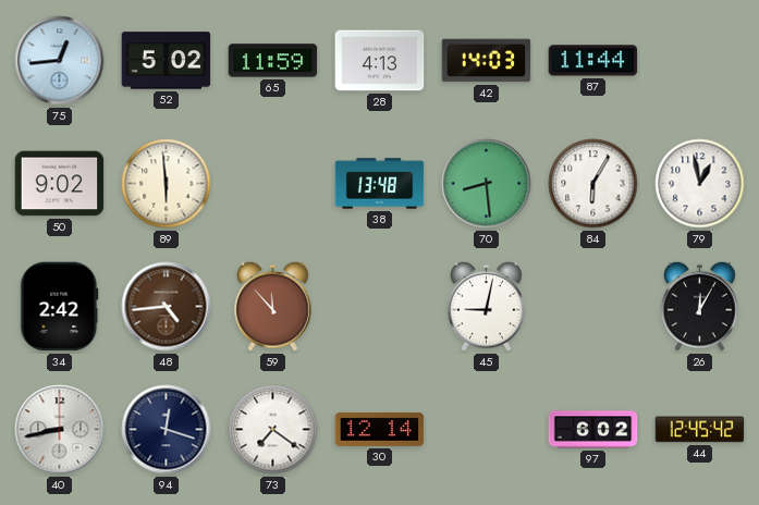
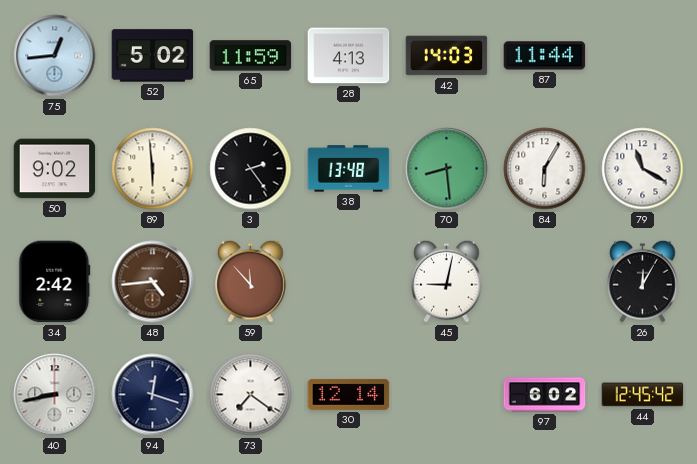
3: none -> 2:24
79: 12:58 -> 11:20
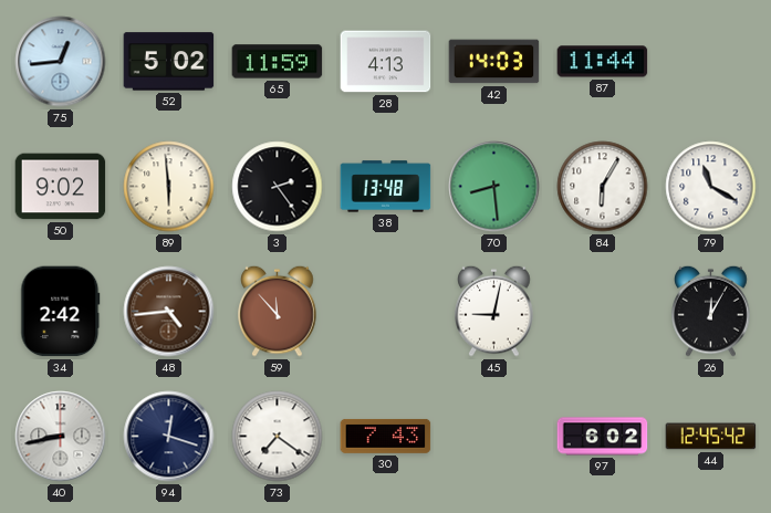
30: 12:14 -> 7:43
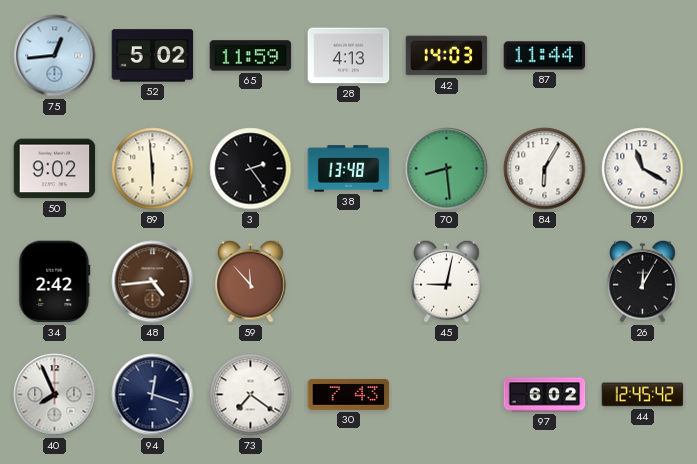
40: 8:43 -> 7:56
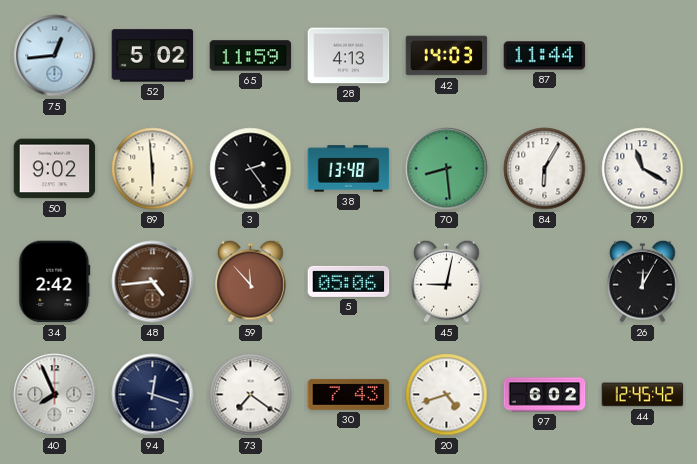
5: none -> 05:06
20: none -> 4:42
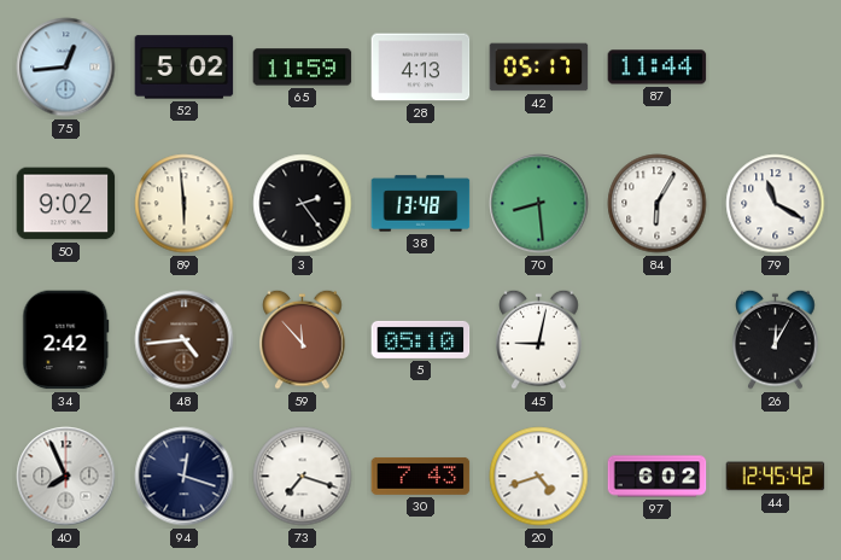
42: 14:03 -> 05:17
5: 05:06 -> 05:10
73: 7:21 -> 7:18
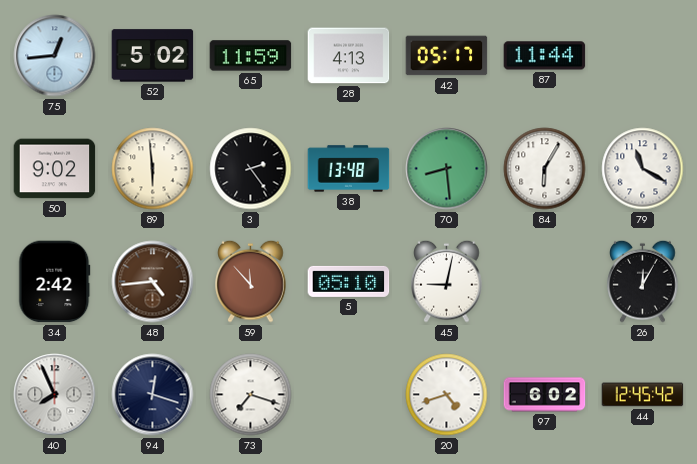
30: 7:43 -> none
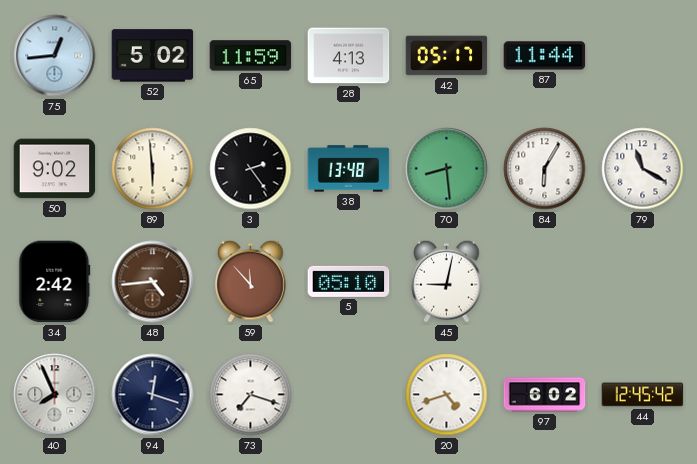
26: 12:05 -> none
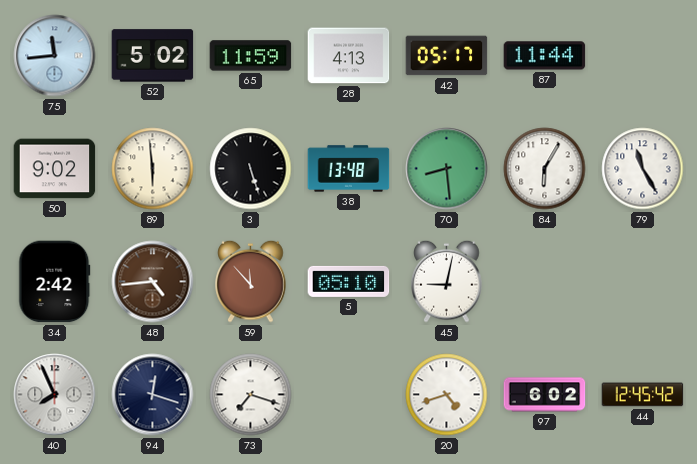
75: 12:44 -> 11:44
3: 2:24 -> 5:27
79: 11:20 -> 11:25
